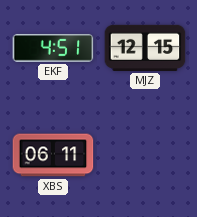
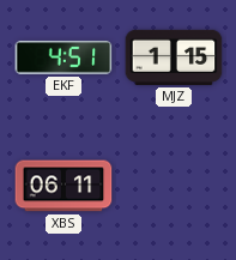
MJZ: 12:15 -> 1:15
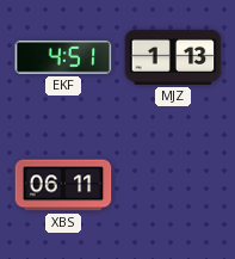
MJZ: 1:15 -> 1:13
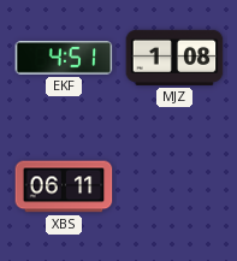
MJZ: 1:13 -> 1:08
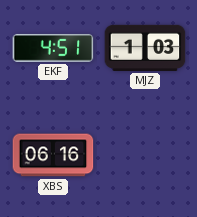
MJZ: 1:08 -> 1:03
XBS: 06:11 -> 06:16
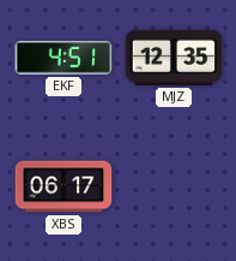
MJZ: 1:03 -> 12:35
XBS: 06:16 -> 06:17
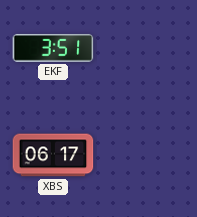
EKF: 4:51 -> 3:51
MJZ: 12:35 -> none
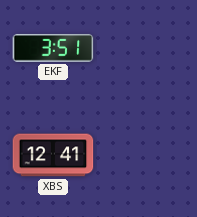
XBS: 06:17 -> 12:41
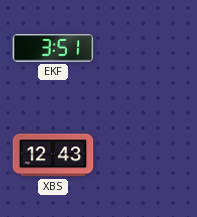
XBS: 12:41 -> 12:43
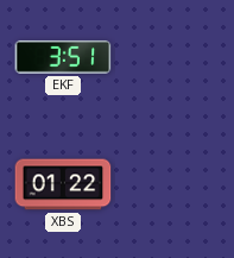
XBS: 12:43 -> 01:22
